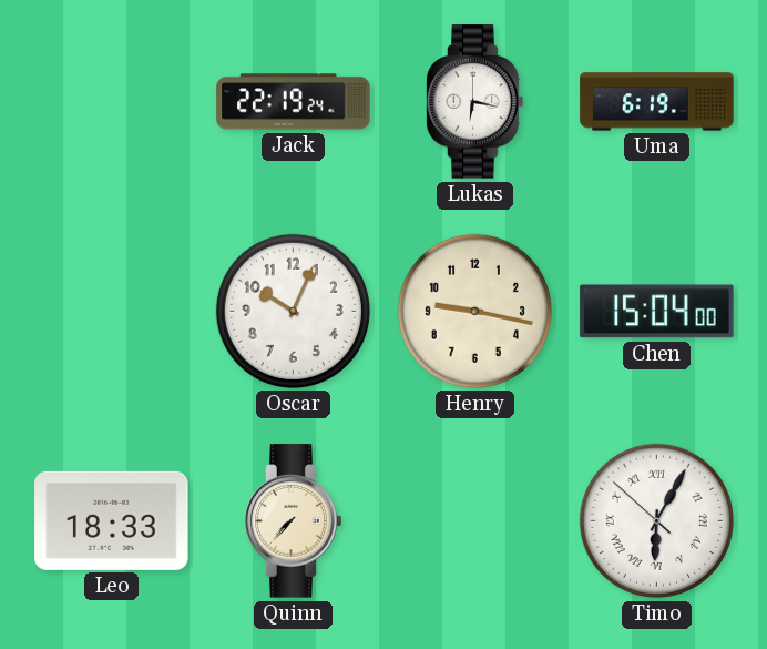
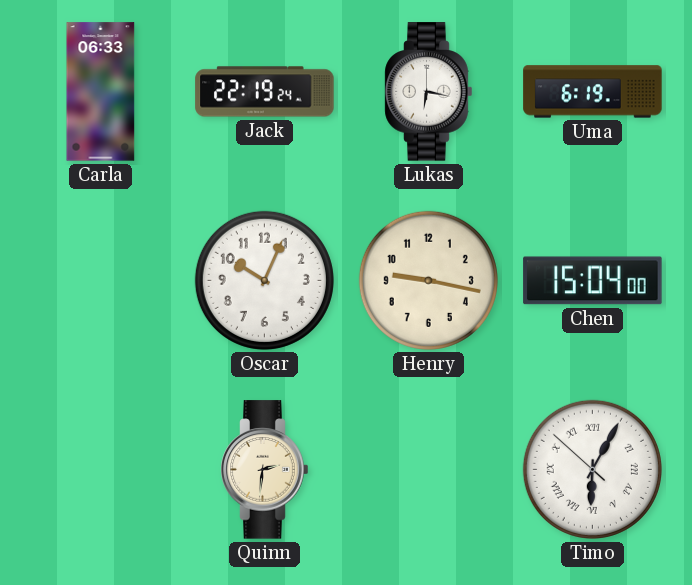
Carla: none -> 06:33
Leo: 18:33 -> none
Quinn: 7:37 -> 2:31
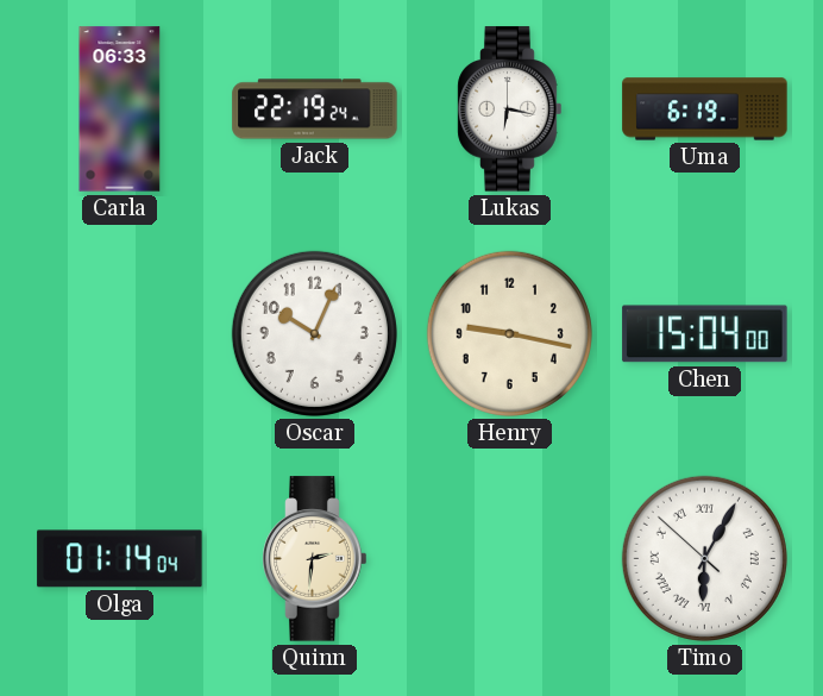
Olga: none -> 01:14
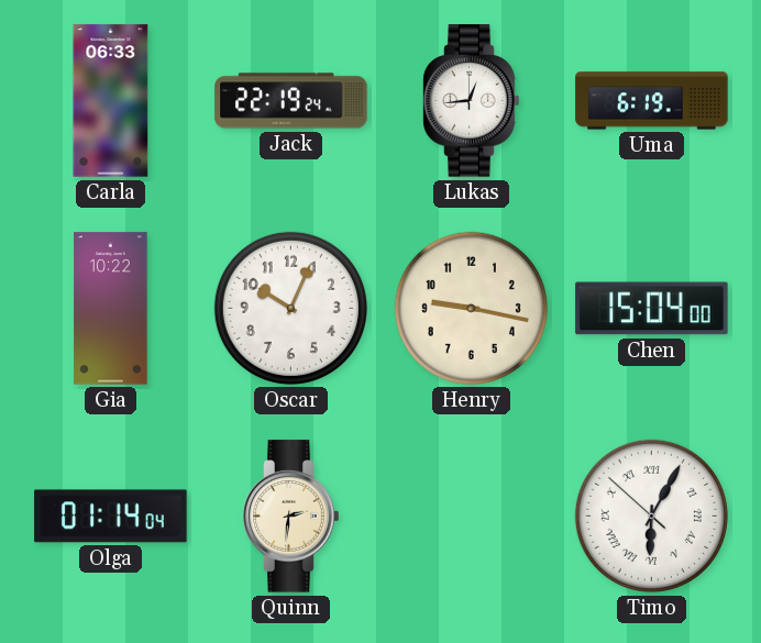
Lukas: 6:17 -> 12:44
Gia: none -> 10:22
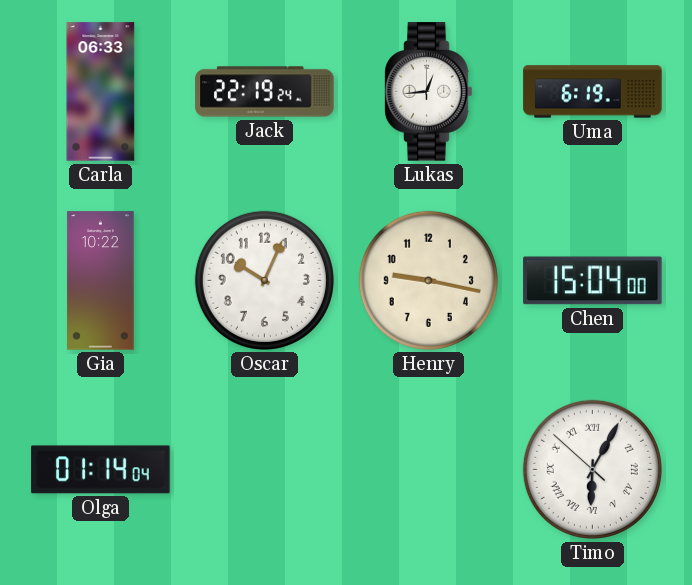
Quinn: 2:31 -> none
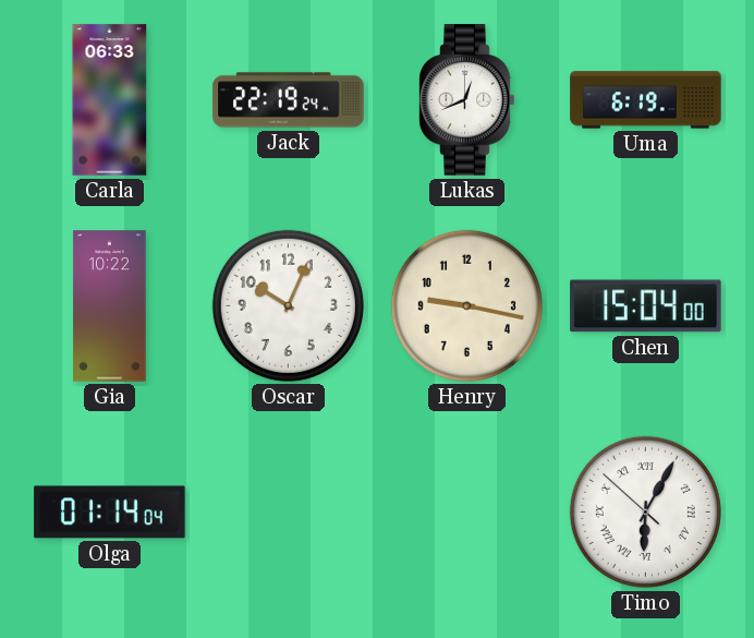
Lukas: 12:44 -> 12:41
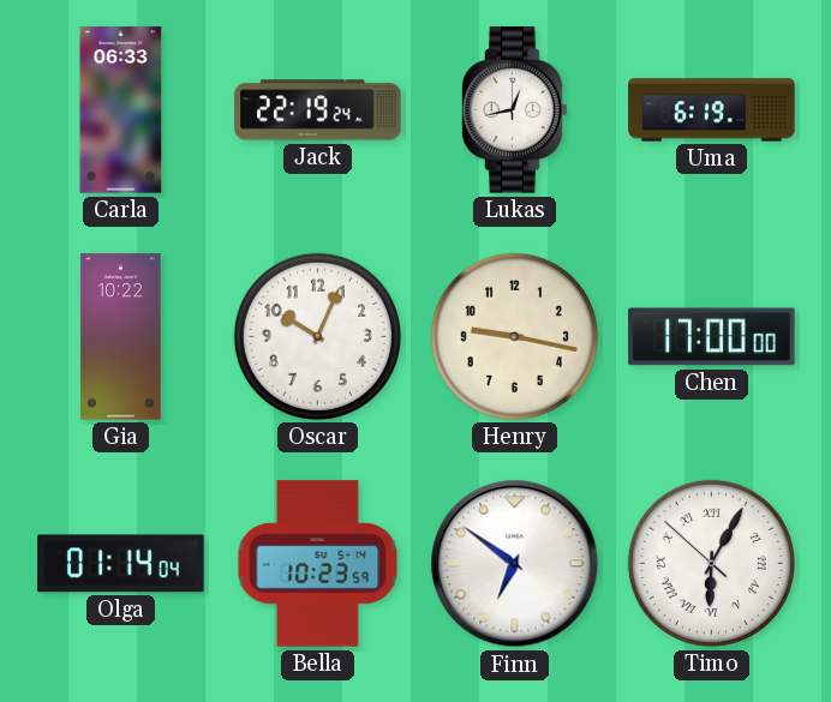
Lukas: 12:41 -> 12:43
Chen: 15:04 -> 17:00
Bella: none -> 10:23
Finn: none -> 6:51
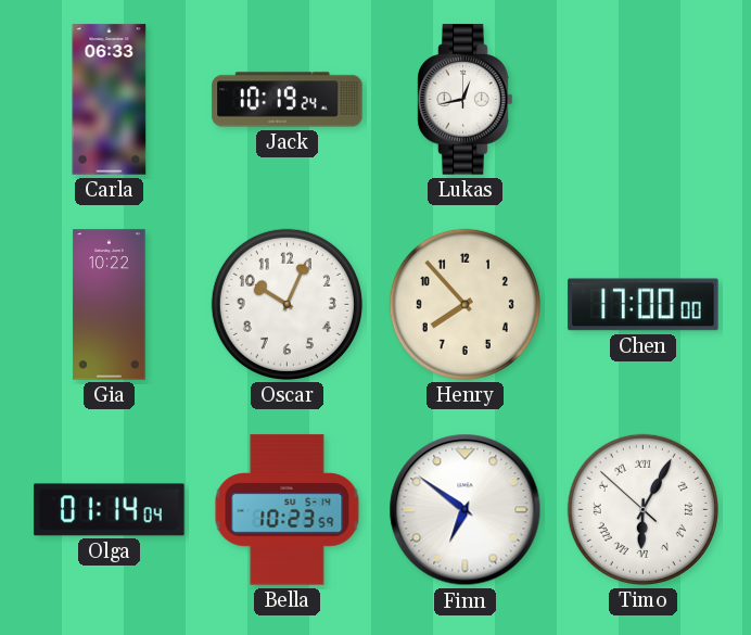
Jack: 22:19 -> 10:19
Uma: 6:19 -> none
Henry: 9:17 -> 7:53
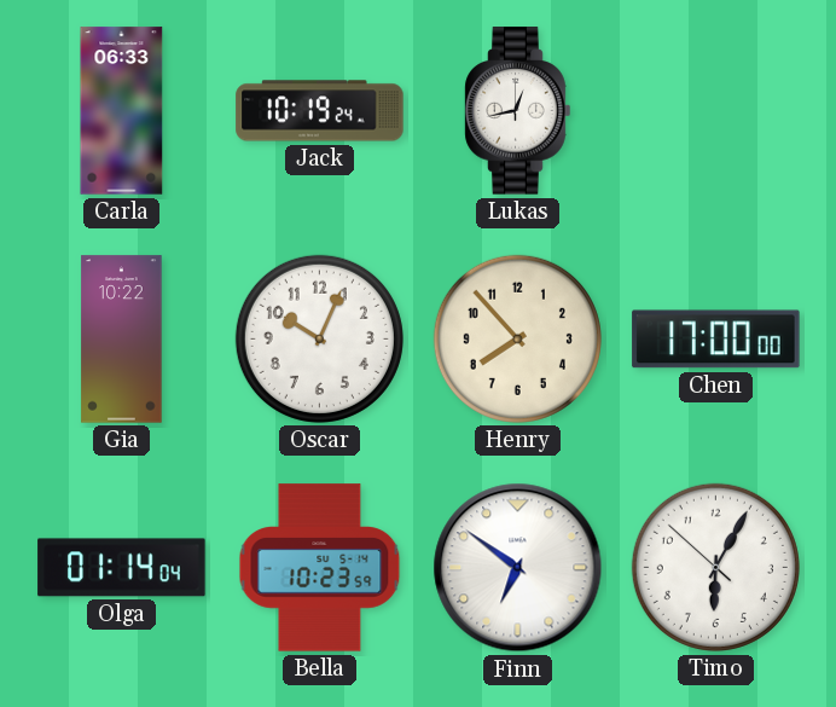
Timo numerals: Roman -> Arabic
